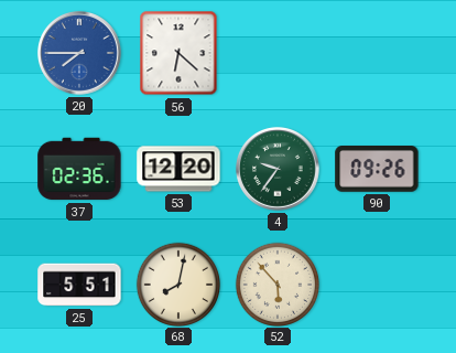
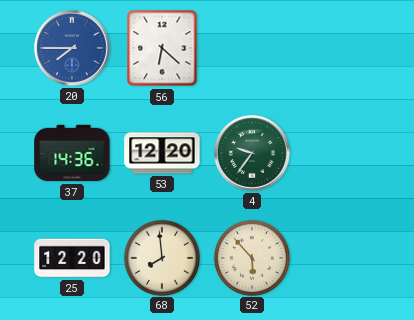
37: 02:36 -> 14:36
90: 09:26 -> none
25: 5:51 -> 12:20
68: 8:02 -> 7:59
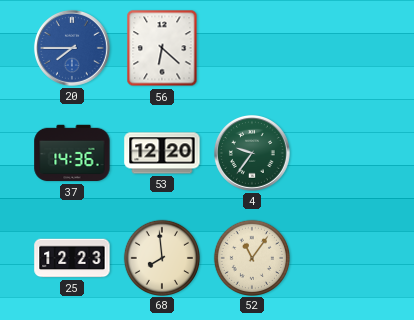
25: 12:20 -> 12:23
52: 5:53 -> 11:06
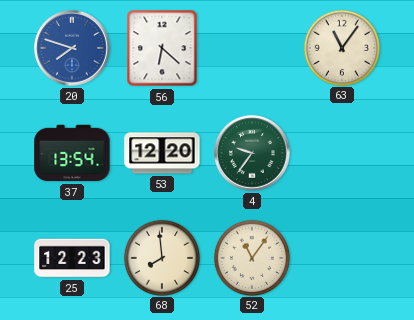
20: 7:45 -> 7:48
63: none -> 11:06
37: 14:36 -> 13:54
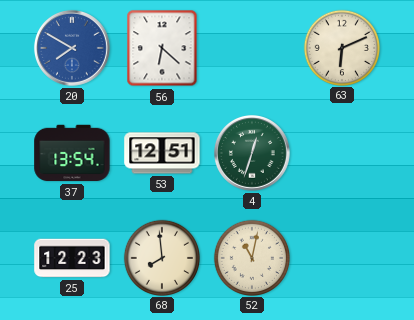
20: 7:48 -> 7:50
63: 11:06 -> 6:11
53: 12:20 -> 12:51
4: 9:36 -> 12:33
52: 11:06 -> 11:02
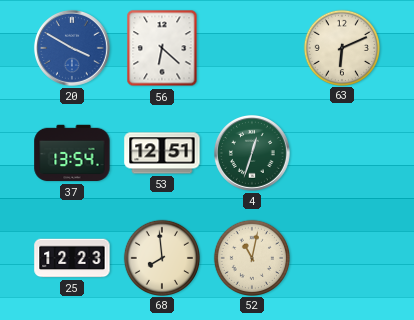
20: 7:50 -> 3:50
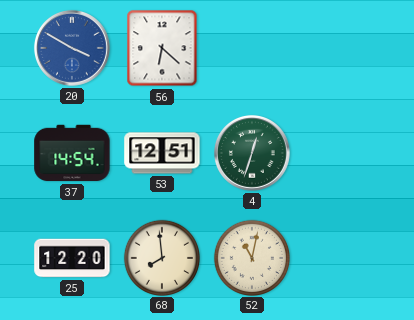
63: 6:11 -> none
37: 13:54 -> 14:54
25: 12:23 -> 12:20
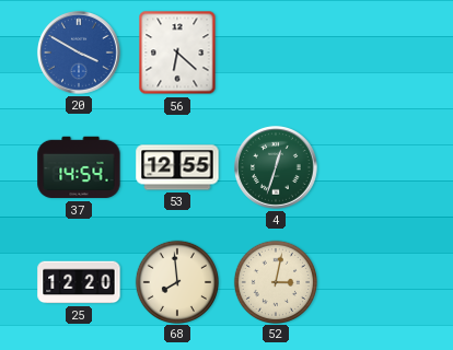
53: 12:51 -> 12:55
52: 11:02 -> 3:02
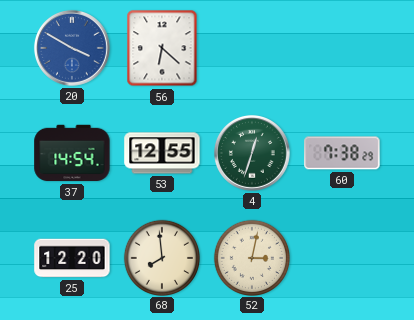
60: none -> 7:38
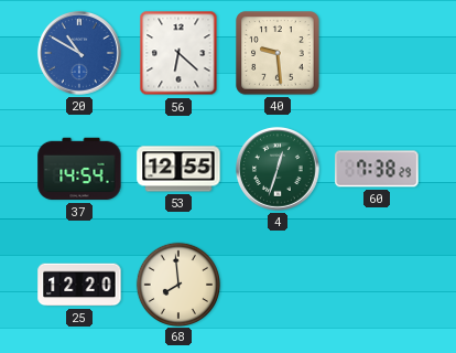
20: 3:50 -> 10:50
40: none -> 9:29
52: 3:02 -> none
